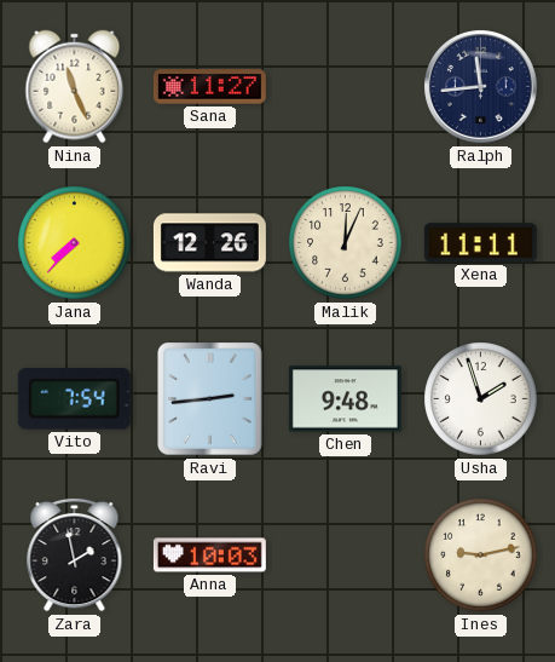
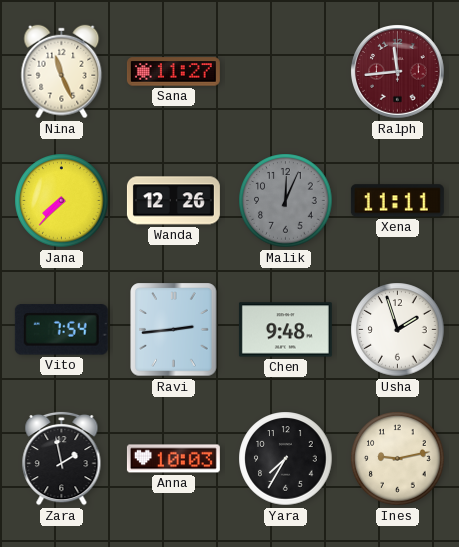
Ralph dial: navy -> burgundy
Malik dial: cream -> grey
Yara: none -> 7:35
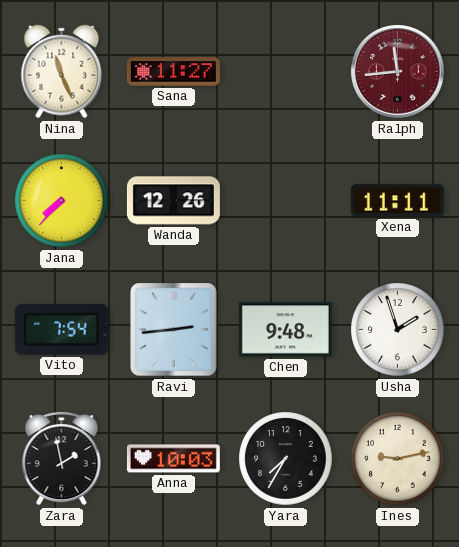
Malik: 12:04 -> none
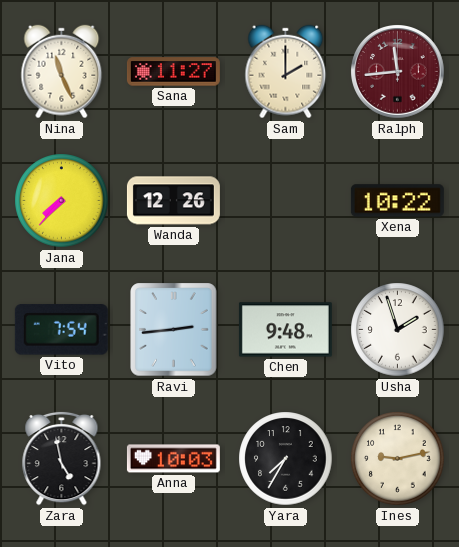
Sam: none -> 2:00
Xena: 11:11 -> 10:22
Zara: 1:58 -> 4:58
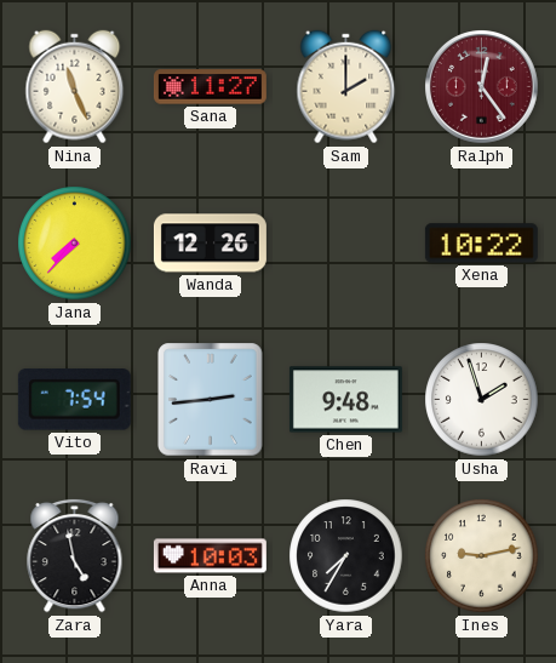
Ralph: 11:44 -> 12:24
